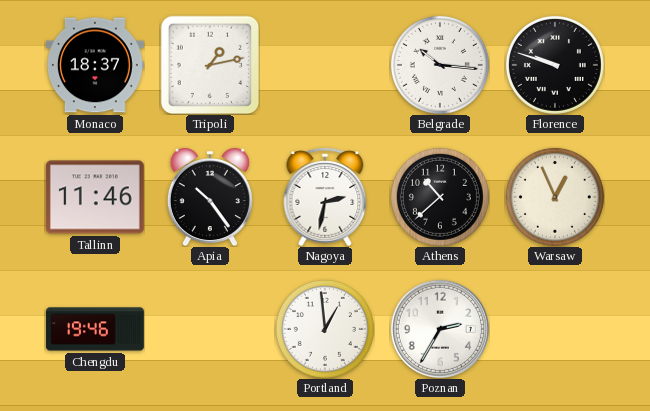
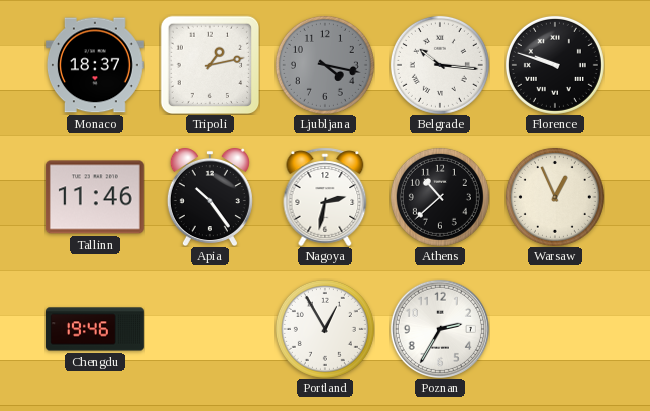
Ljubljana: none -> 4:17
Portland: 12:59 -> 12:55
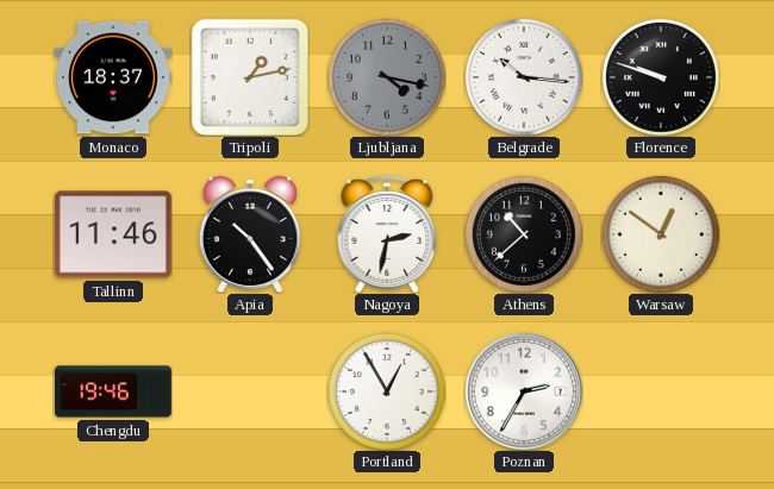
Warsaw: 12:56 -> 12:51
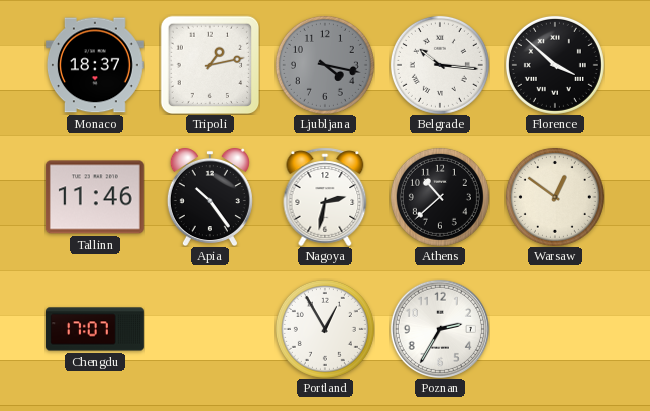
Florence: 9:48 -> 3:52
Chengdu: 19:46 -> 17:07
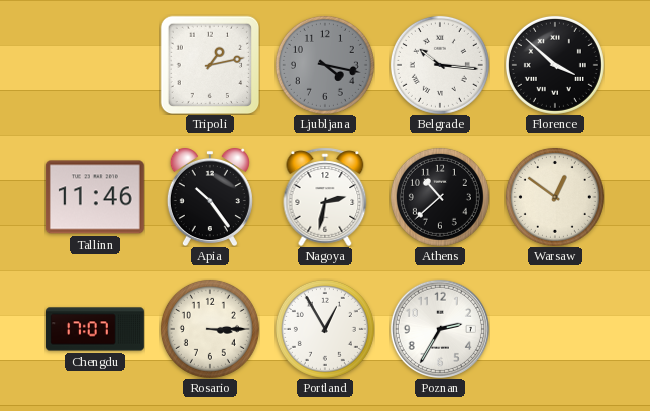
Monaco: 18:37 -> none
Rosario: none -> 3:15
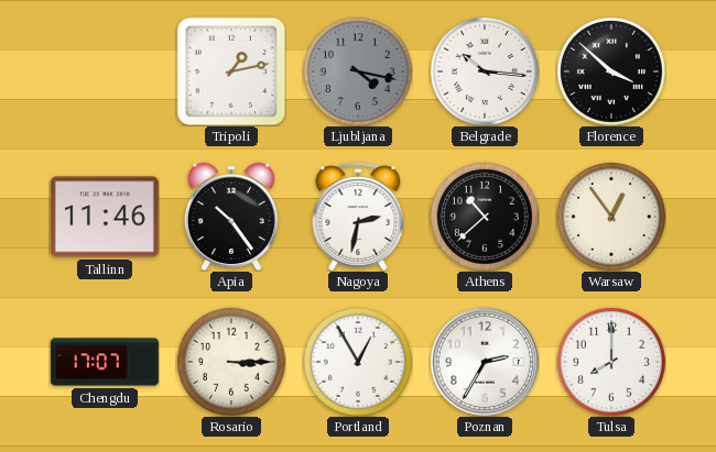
Warsaw: 12:51 -> 12:54
Tulsa: none -> 8:00
